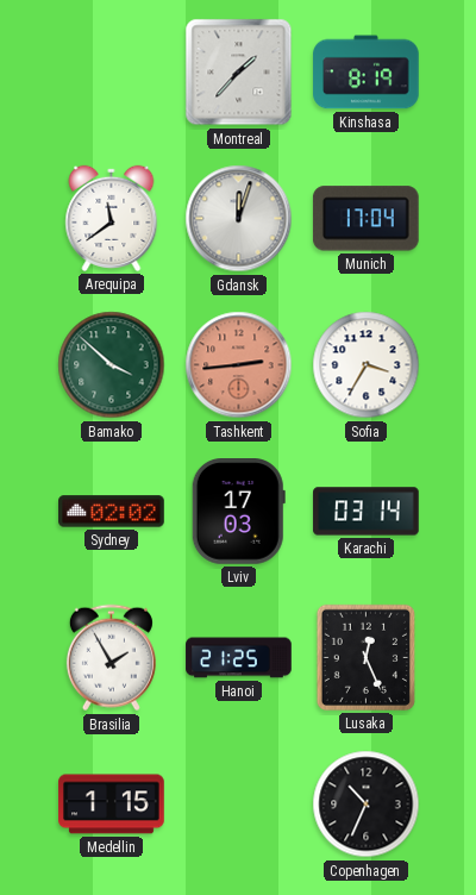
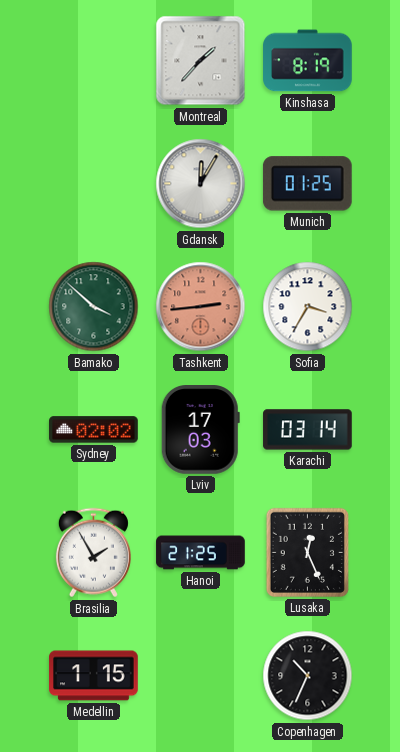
Arequipa: 11:39 -> none
Gdansk: 12:03 -> 12:05
Munich: 17:04 -> 01:25
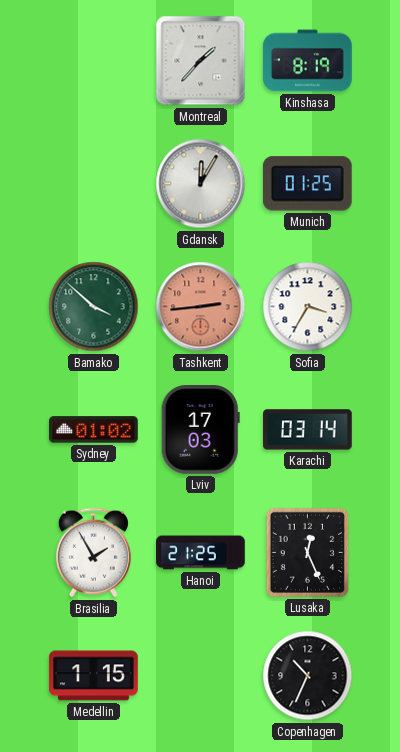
Sydney: 02:02 -> 01:02
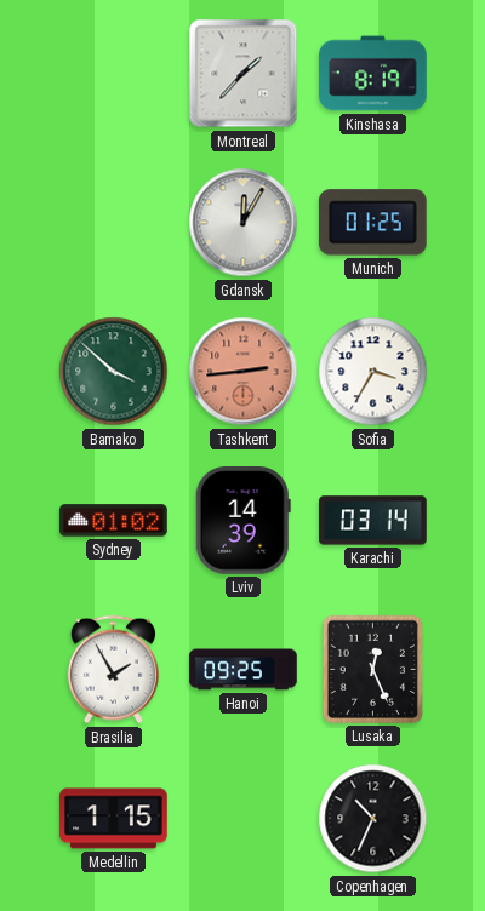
Lviv: 17:03 -> 14:39
Hanoi: 21:25 -> 09:25
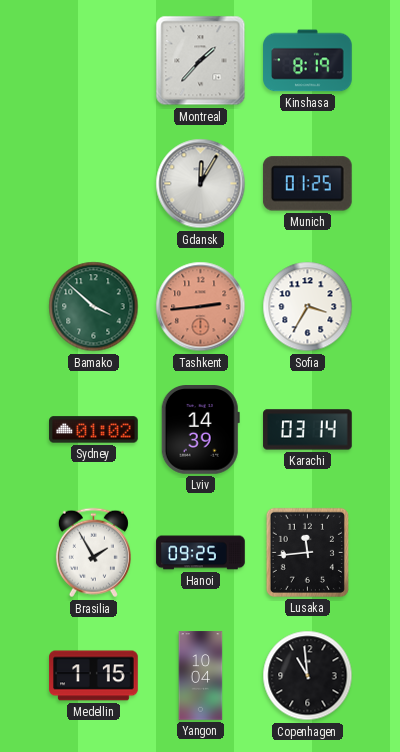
Lusaka: 12:26 -> 11:44
Yangon: none -> 10:04
Copenhagen: 10:34 -> 10:59
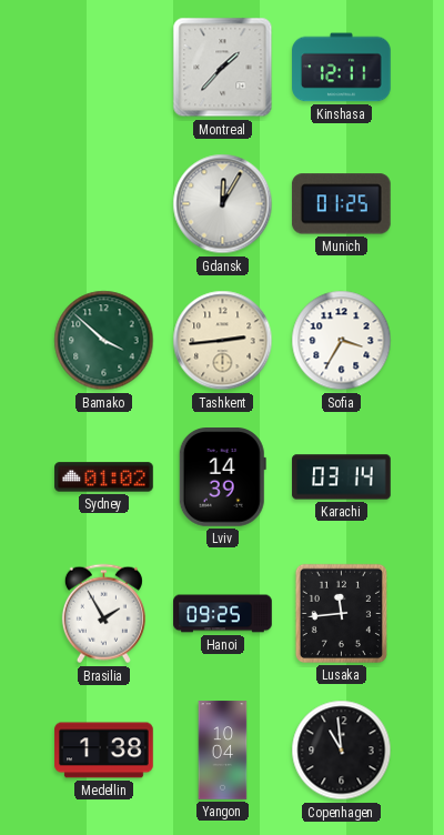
Kinshasa: 8:19 -> 12:11
Tashkent dial: salmon -> cream
Medellin: 1:15 -> 1:38
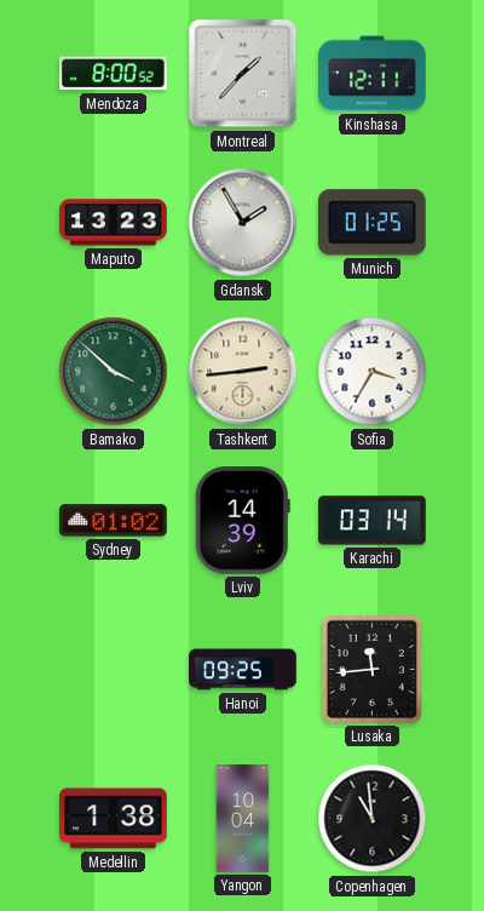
Mendoza: none -> 8:00
Maputo: none -> 13:23
Gdansk: 12:05 -> 1:55
Brasilia: 1:55 -> none
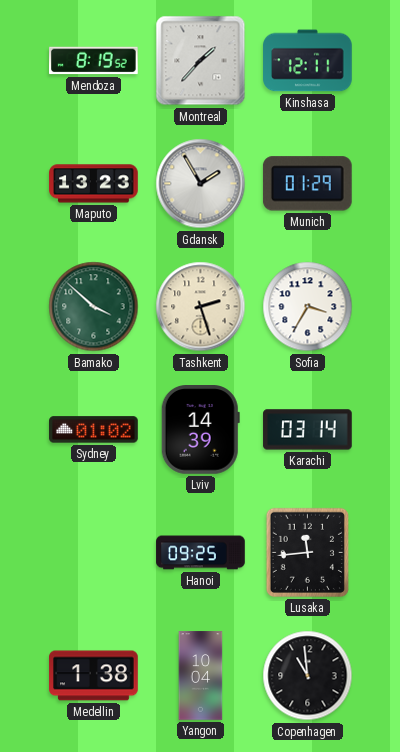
Mendoza: 8:00 -> 8:19
Munich: 01:25 -> 01:29
Tashkent: 2:44 -> 2:27
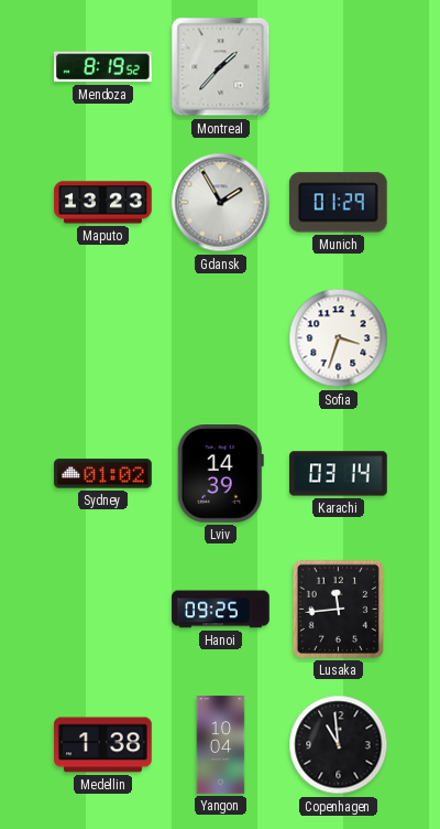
Kinshasa: 12:11 -> none
Bamako: 3:52 -> none
Tashkent: 2:27 -> none
Sofia: 3:35 -> 3:33
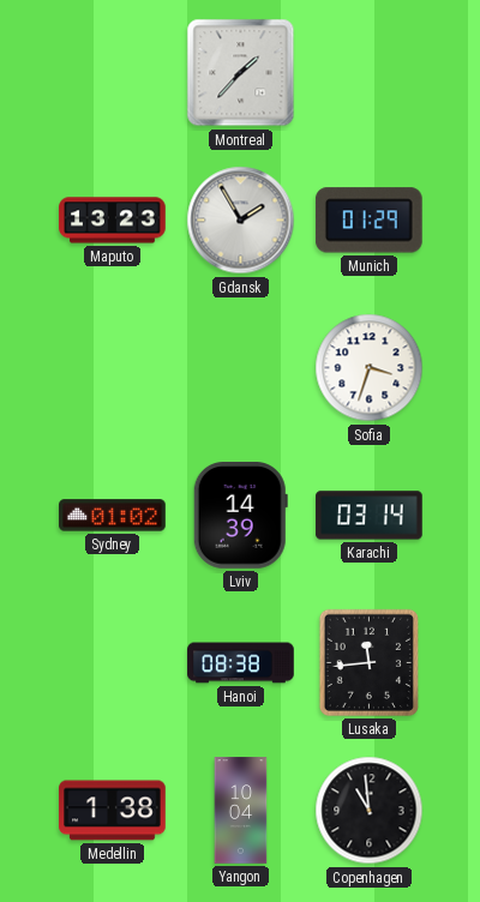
Mendoza: 8:19 -> none
Hanoi: 09:25 -> 08:38
